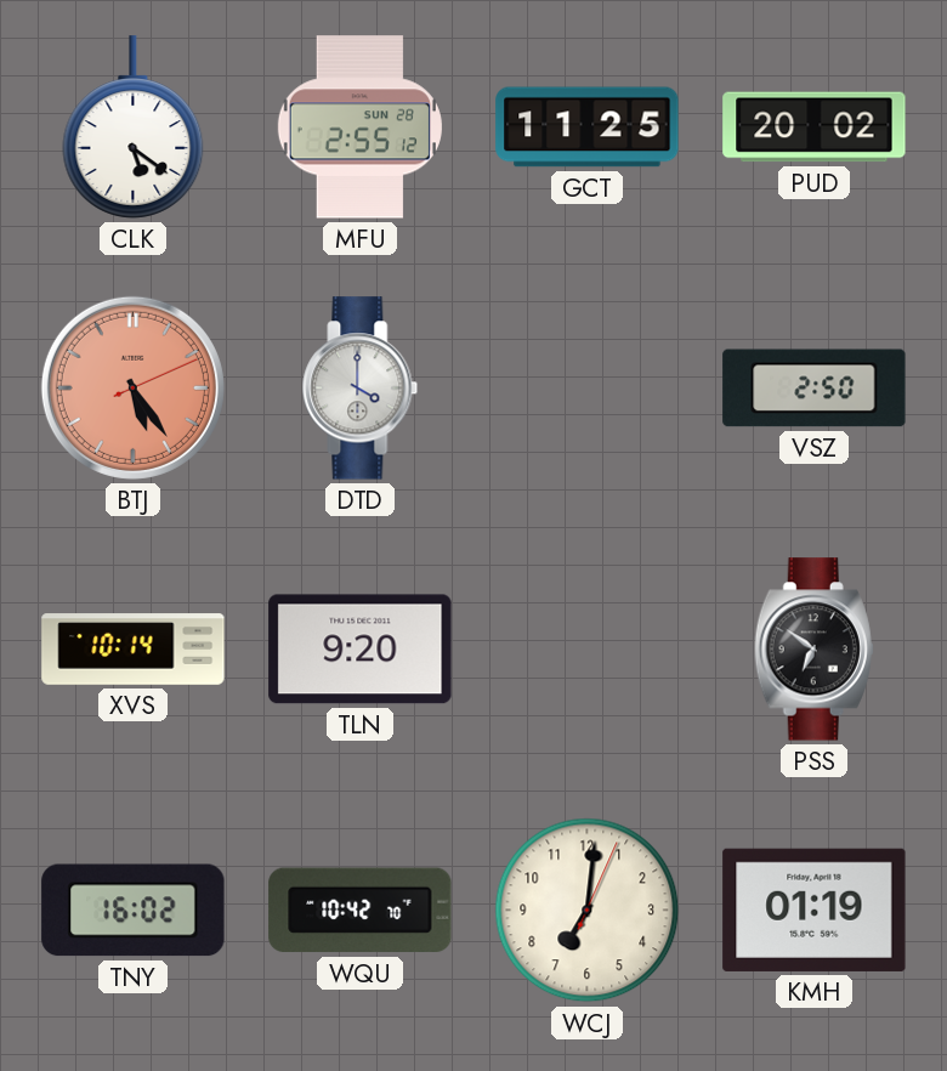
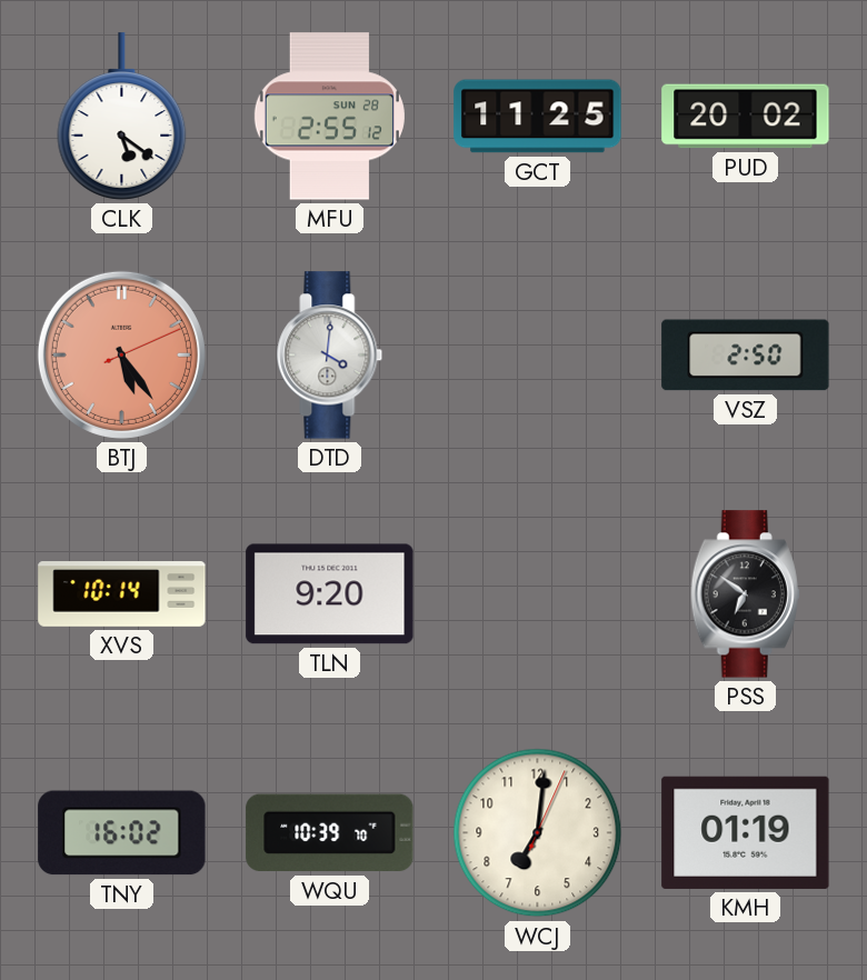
DTD: 4:00 -> 4:01
WQU: 10:42 -> 10:39
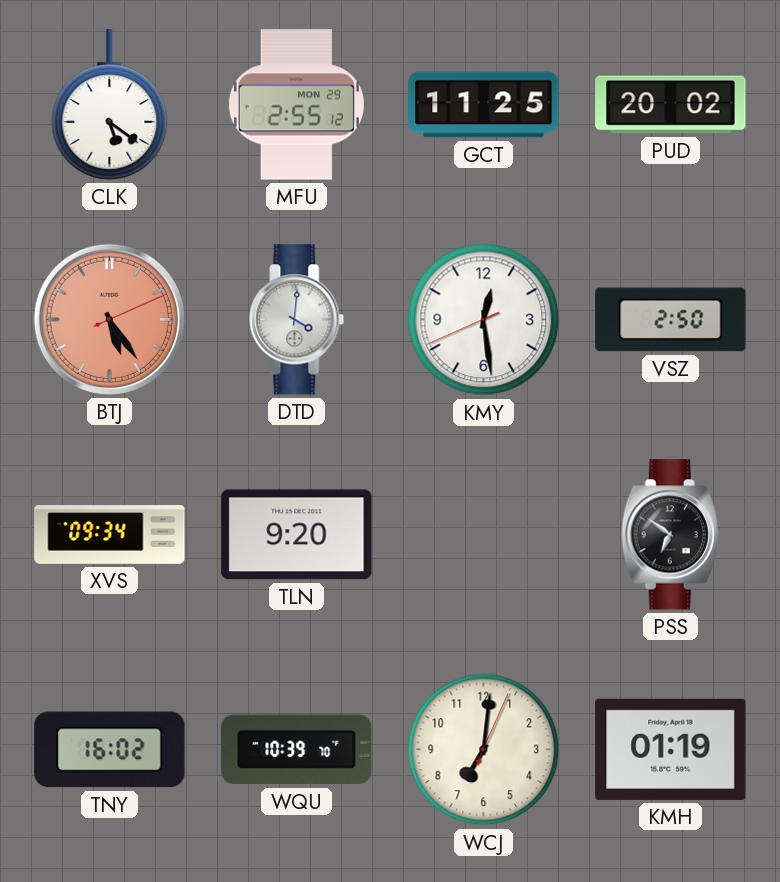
MFU date: SUN 28 -> MON 29
KMY: none -> 12:28
XVS: 10:14 -> 09:34
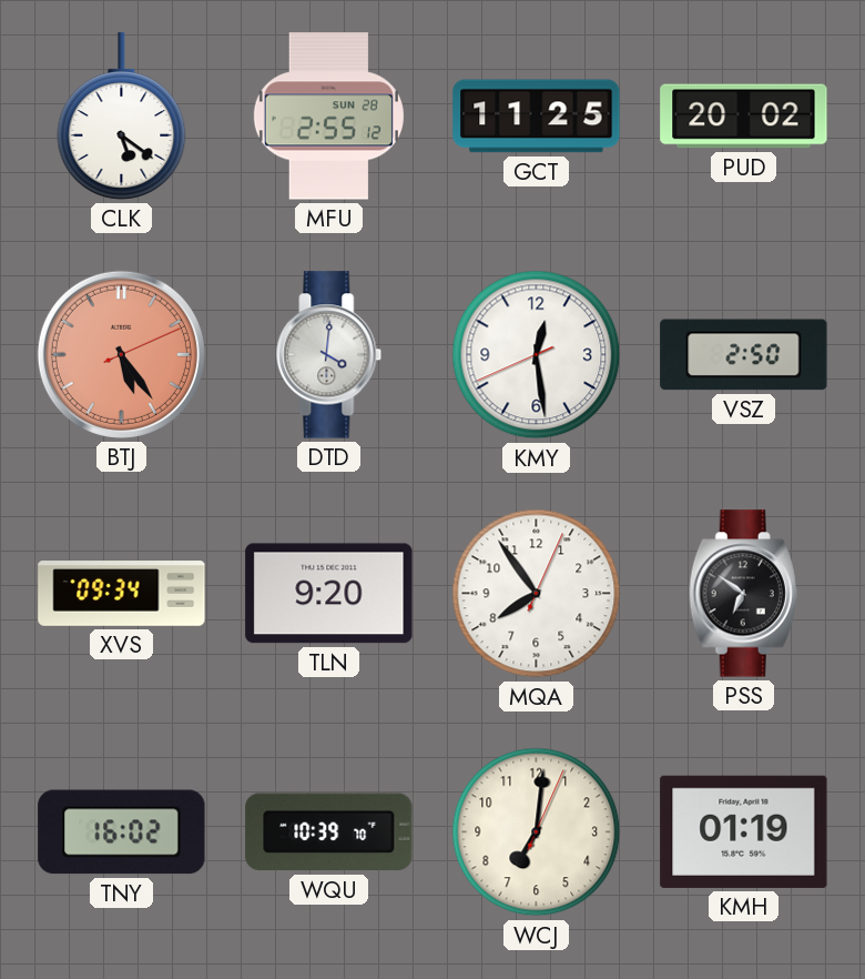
MFU date: MON 29 -> SUN 28
MQA: none -> 7:54
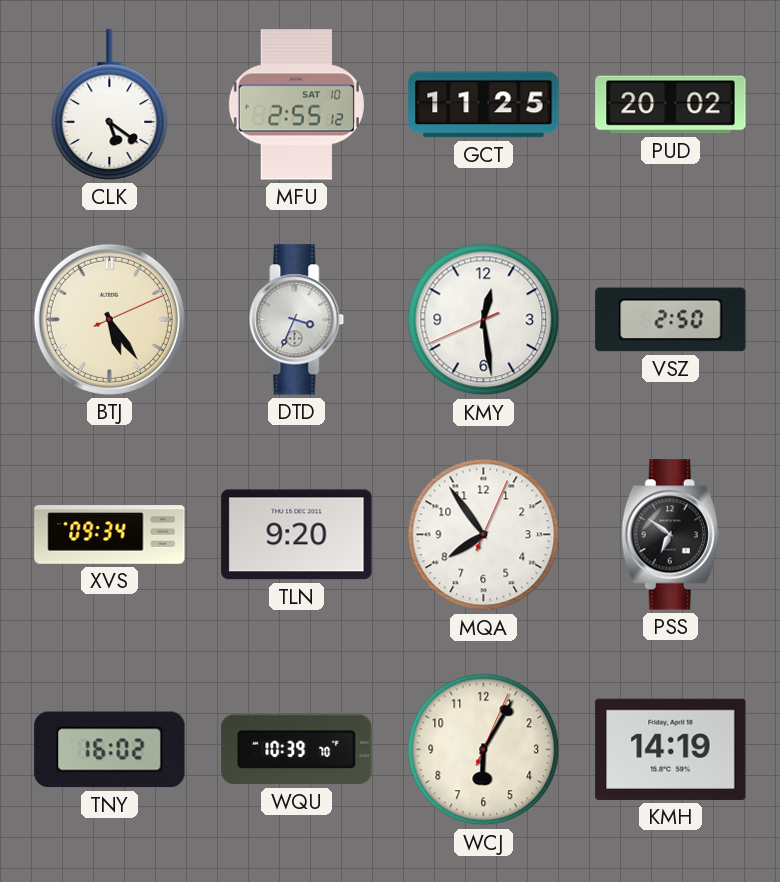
MFU date: SUN 28 -> SAT 10
BTJ dial: salmon -> cream
DTD: 4:01 -> 3:34
WCJ: 7:01 -> 6:05
KMH: 01:19 -> 14:19
